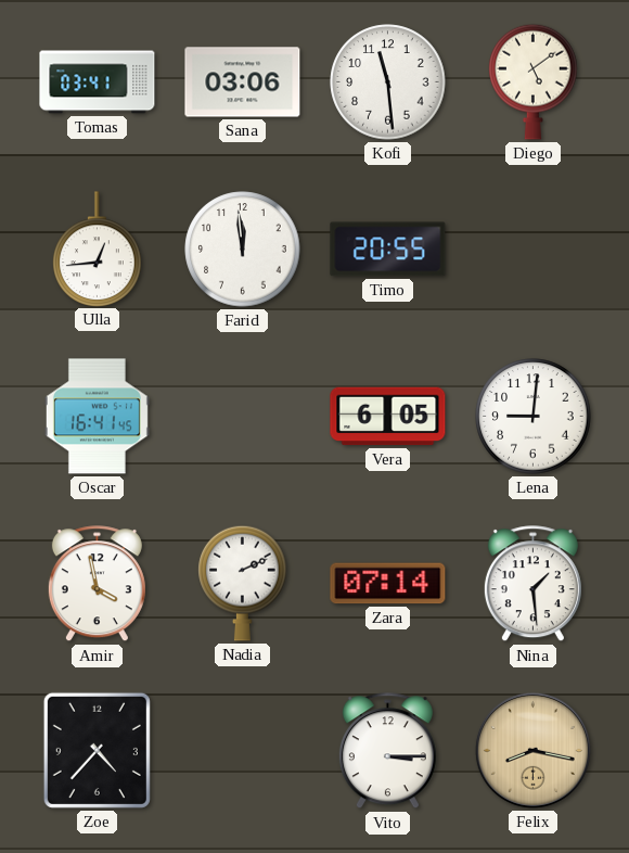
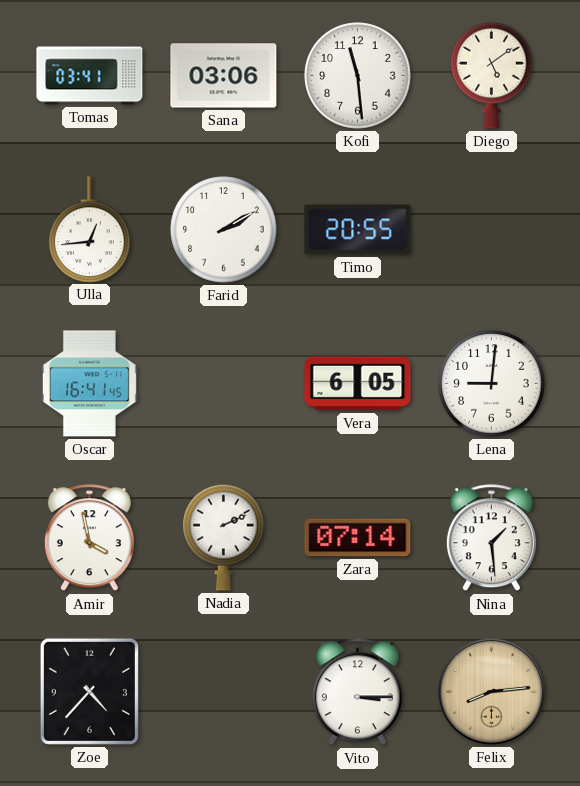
Farid: 11:59 -> 2:10
Felix: 8:17 -> 8:14
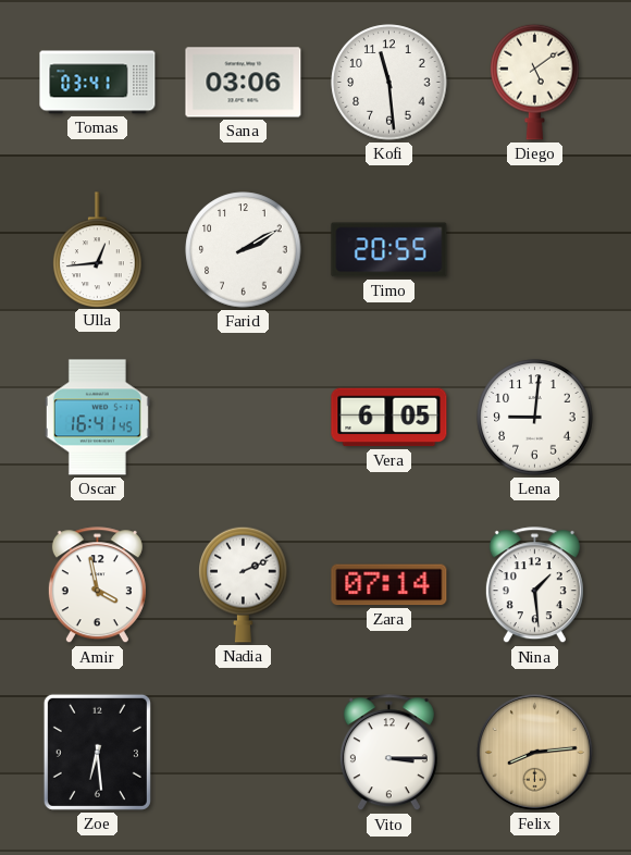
Zoe: 4:37 -> 6:29
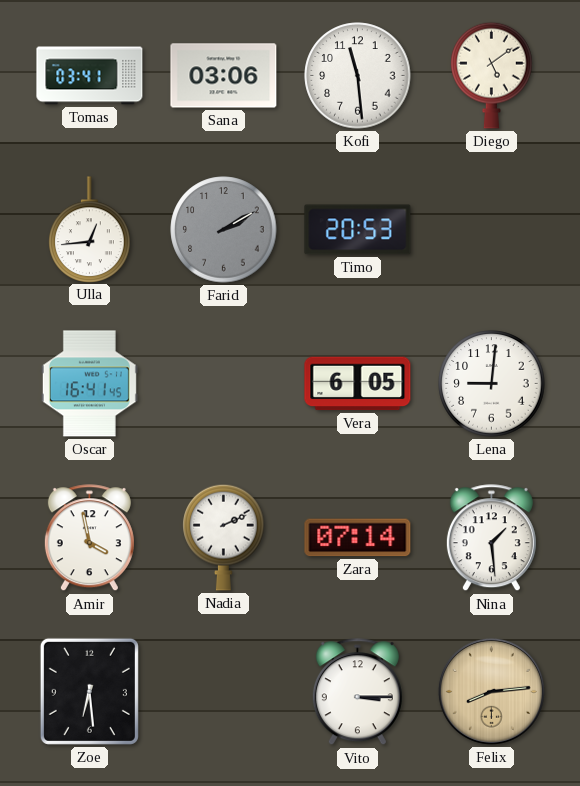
Farid dial: white -> grey
Timo: 20:55 -> 20:53
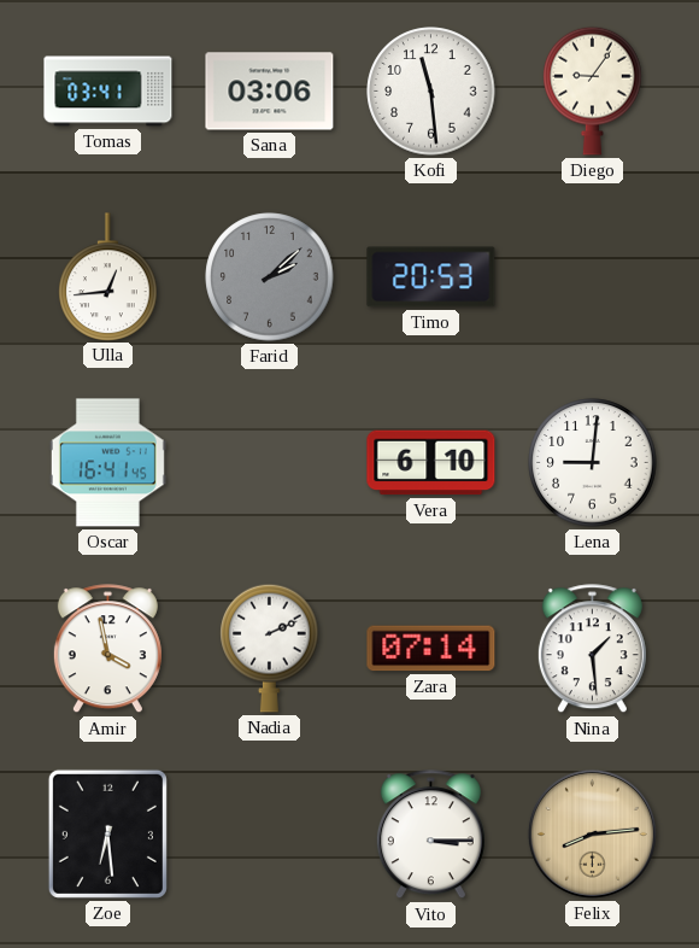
Diego: 5:09 -> 9:06
Farid: 2:10 -> 2:08
Vera: 6:05 -> 6:10
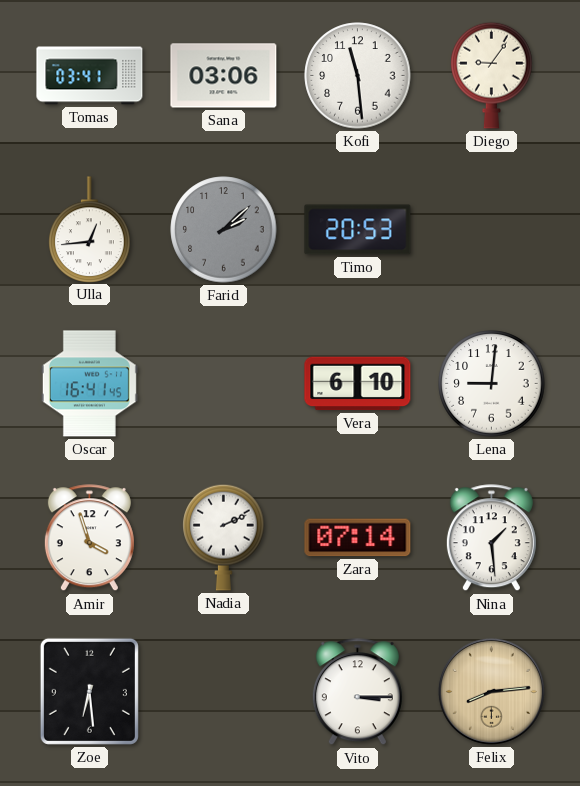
Amir: 3:58 -> 3:57
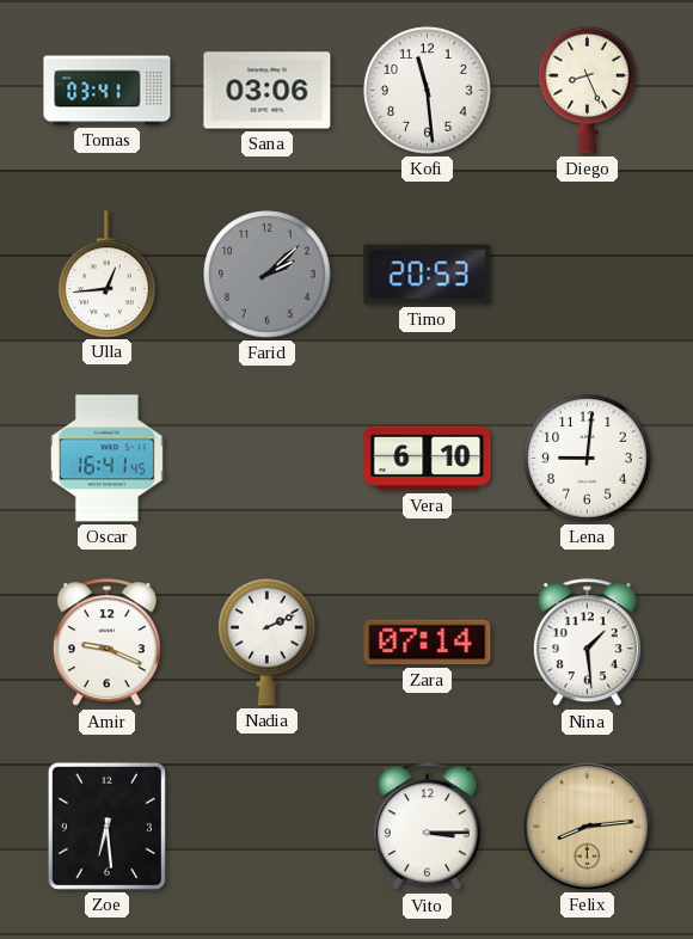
Diego: 9:06 -> 8:26
Amir: 3:57 -> 9:19
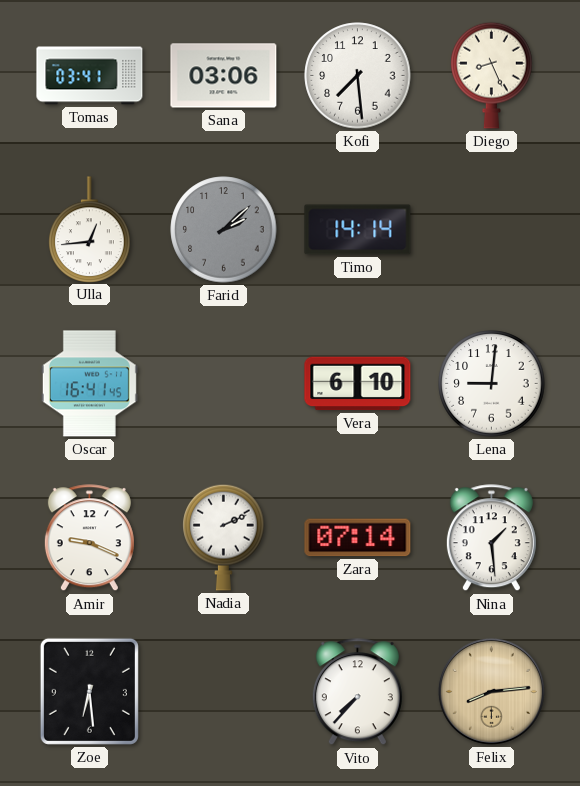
Kofi: 11:29 -> 7:29
Timo: 20:53 -> 14:14
Vito: 3:15 -> 7:37
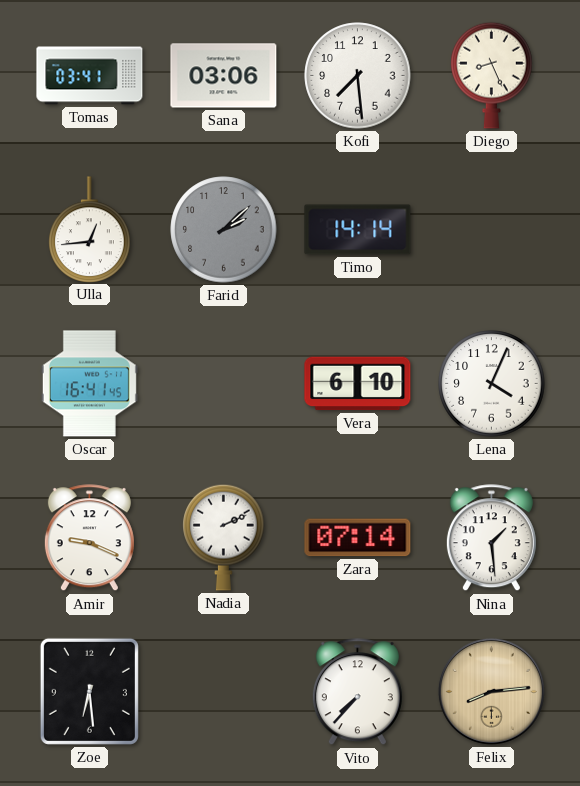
Lena: 9:01 -> 4:04
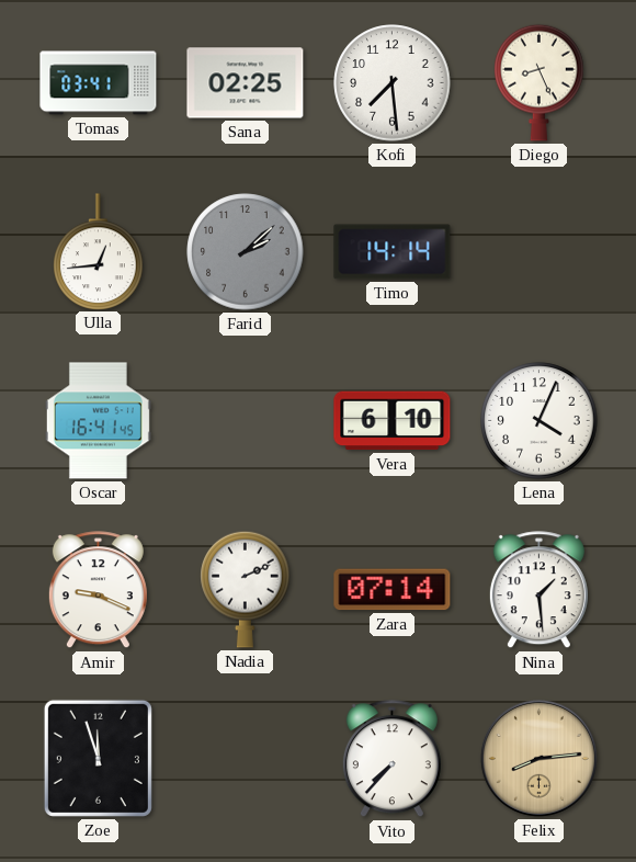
Sana: 03:06 -> 02:25
Zoe: 6:29 -> 11:57
